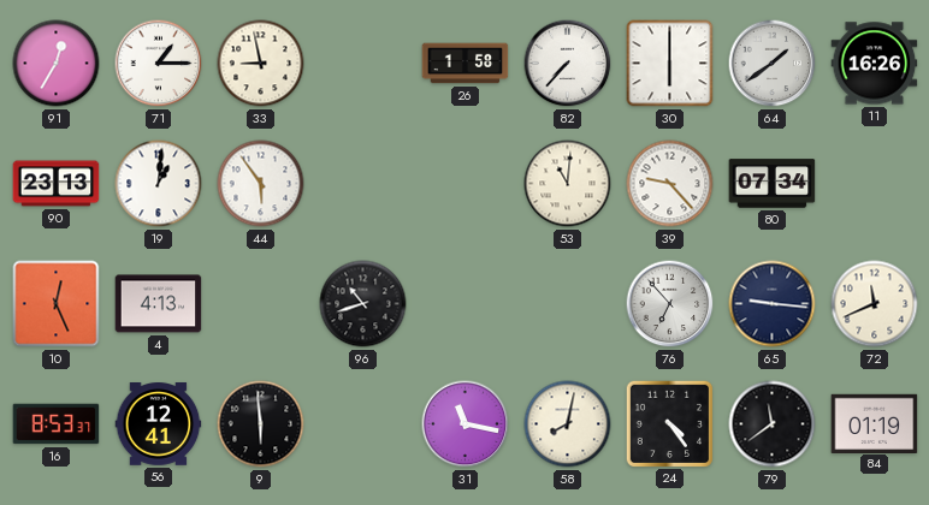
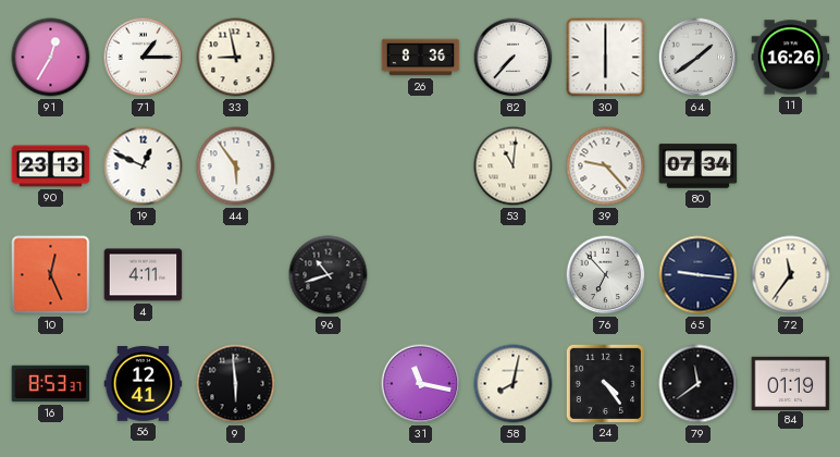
26: 1:58 -> 8:36
19: 1:01 -> 12:49
4: 4:13 -> 4:11
72: 11:41 -> 11:36
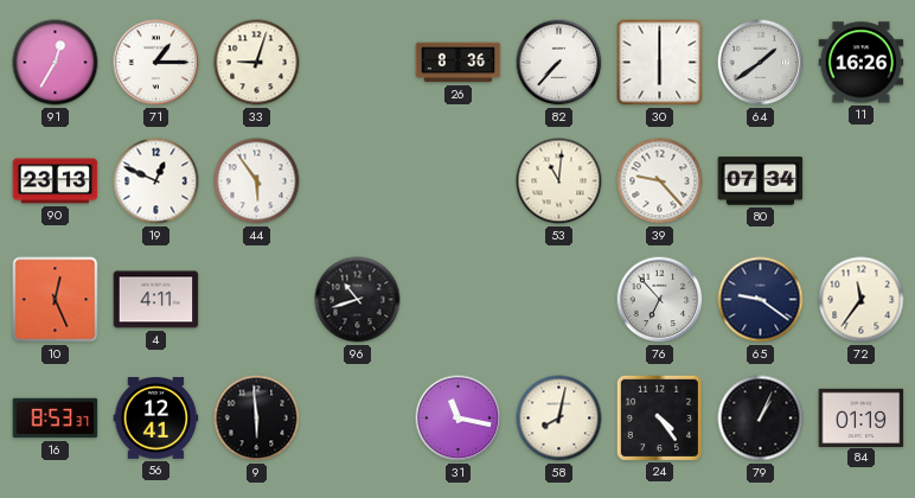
33: 8:58 -> 9:03
65: 9:16 -> 9:21
79: 11:39 -> 1:04
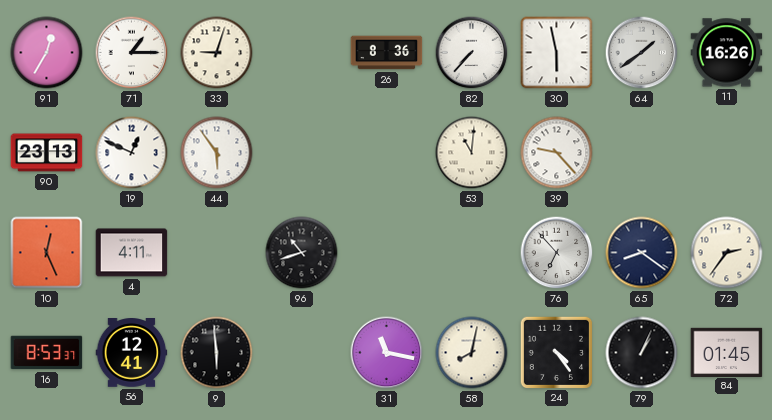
30: 6:00 -> 5:58
80: 07:34 -> none
65: 9:21 -> 8:21
72: 11:36 -> 2:36
84: 01:19 -> 01:45
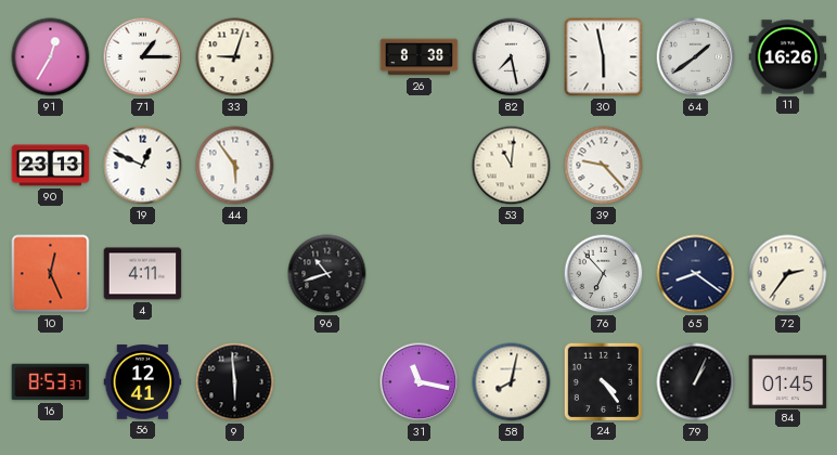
26: 8:36 -> 8:38
82: 7:37 -> 7:28
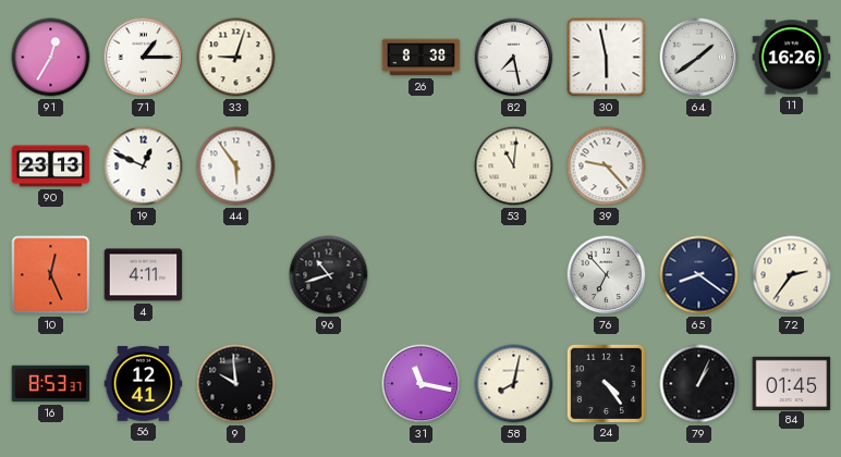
9: 5:59 -> 9:59
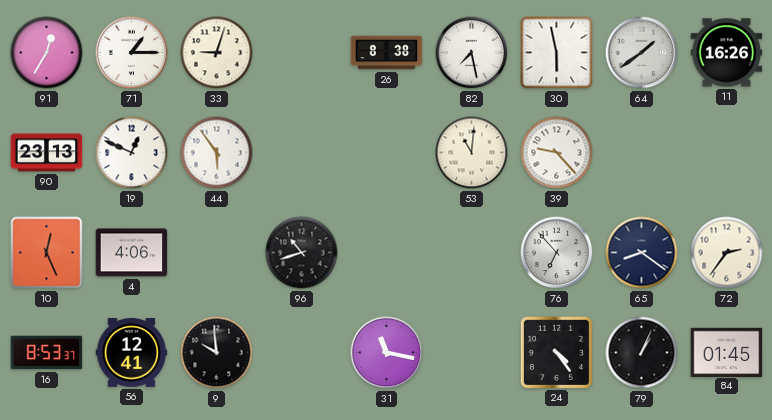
4: 4:11 -> 4:06
58: 8:02 -> none
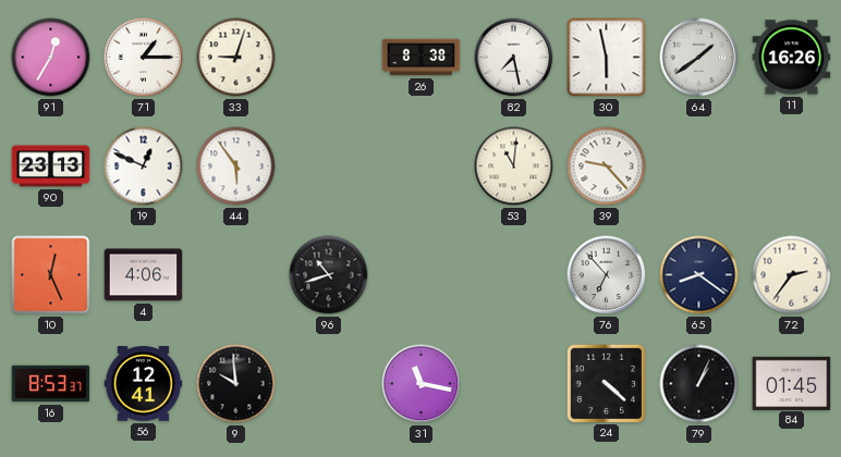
24: 4:24 -> 4:22
